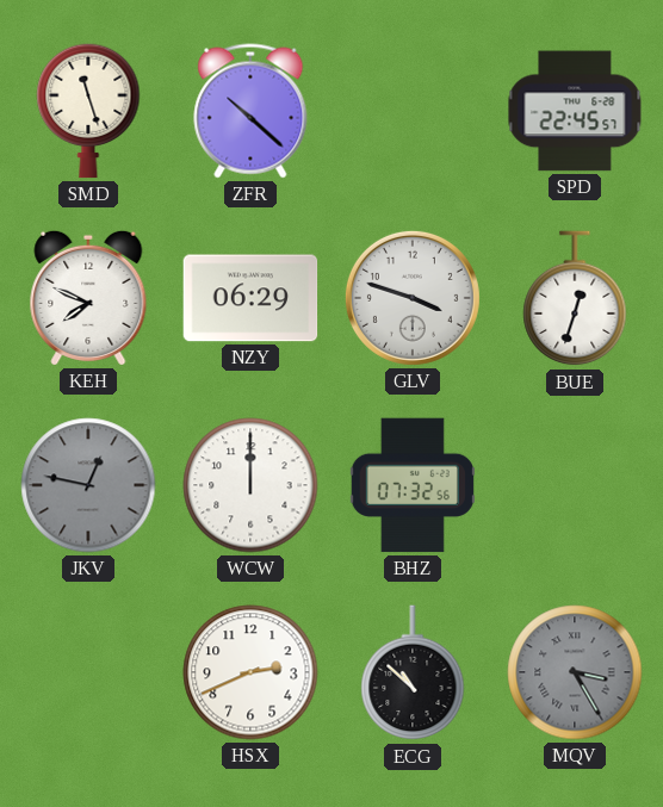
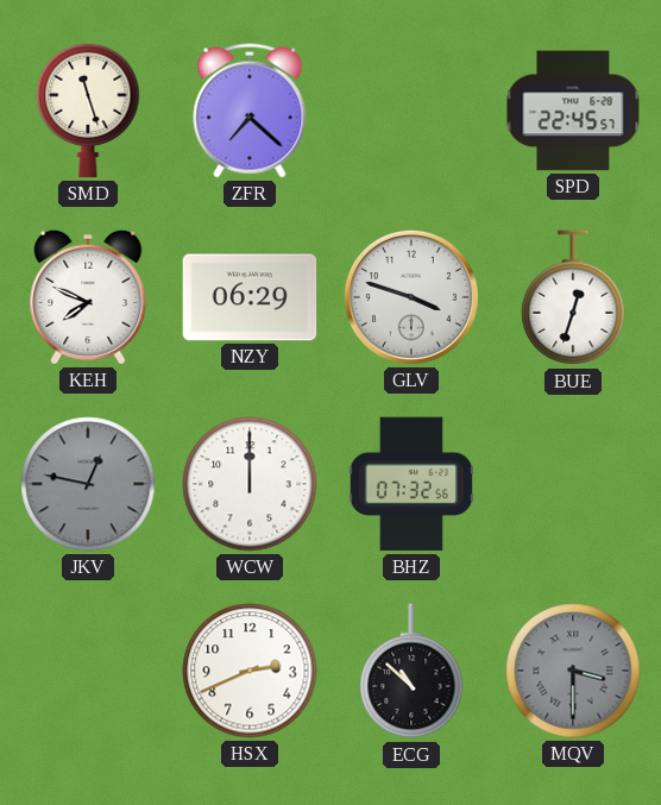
ZFR: 10:22 -> 7:22
MQV: 3:25 -> 3:30
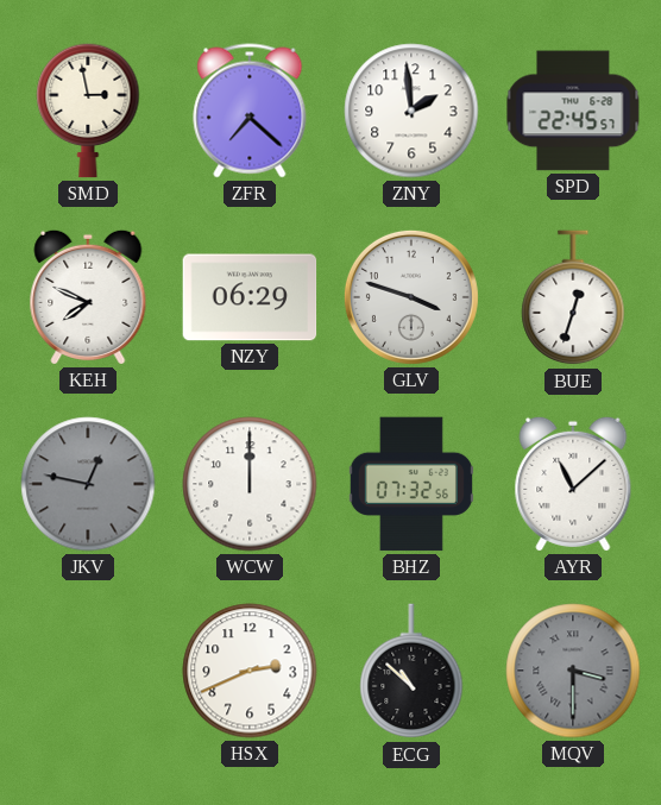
SMD: 11:27 -> 2:58
ZNY: none -> 1:59
AYR: none -> 11:08
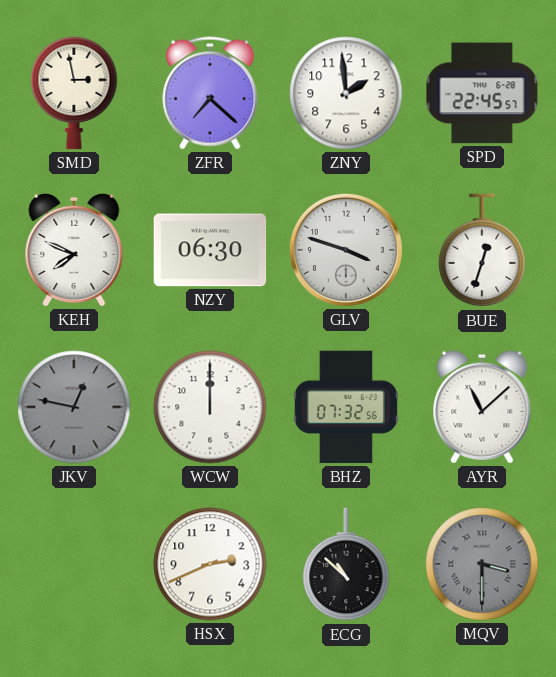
NZY: 06:29 -> 06:30
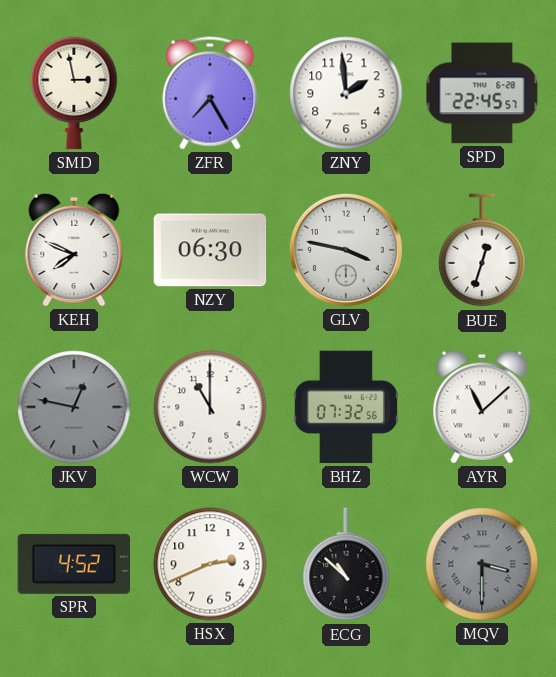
ZFR: 7:22 -> 7:25
GLV: 3:48 -> 3:47
WCW: 12:00 -> 11:00
SPR: none -> 4:52
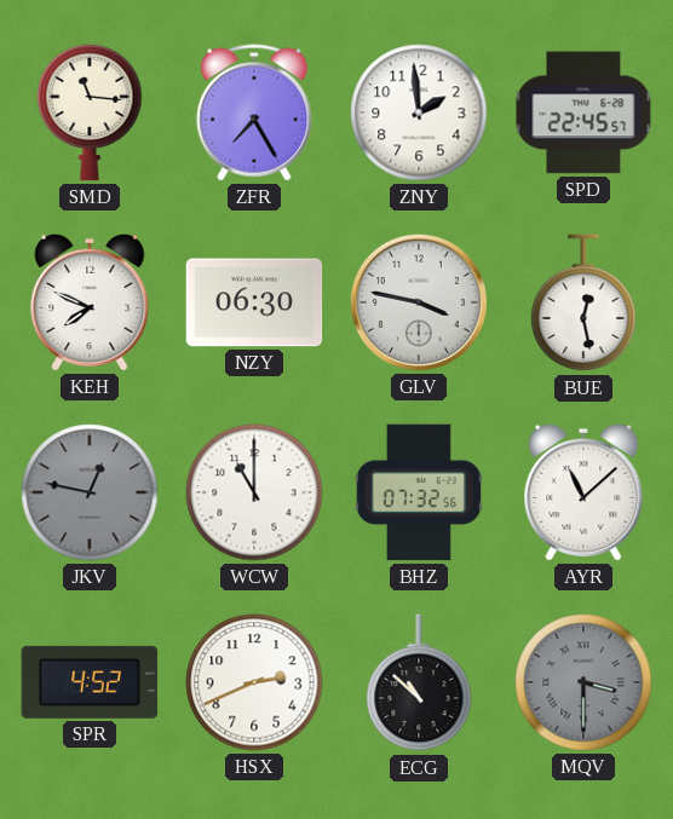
SMD: 2:58 -> 11:16
BUE: 12:33 -> 12:28
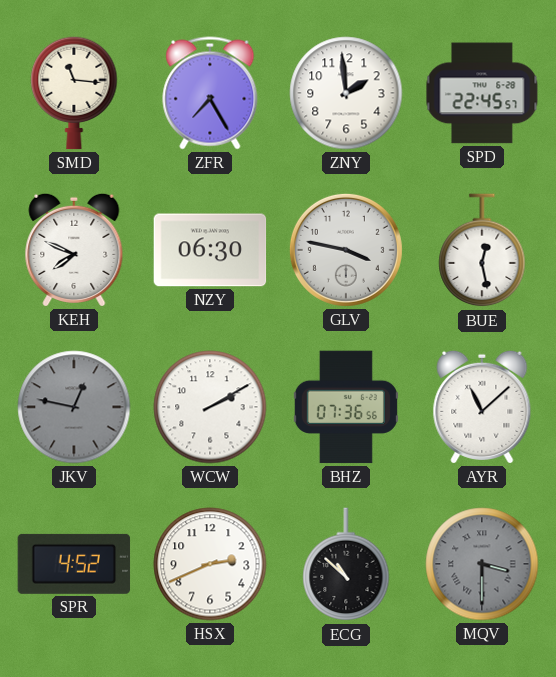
WCW: 11:00 -> 2:10
BHZ: 07:32 -> 07:36
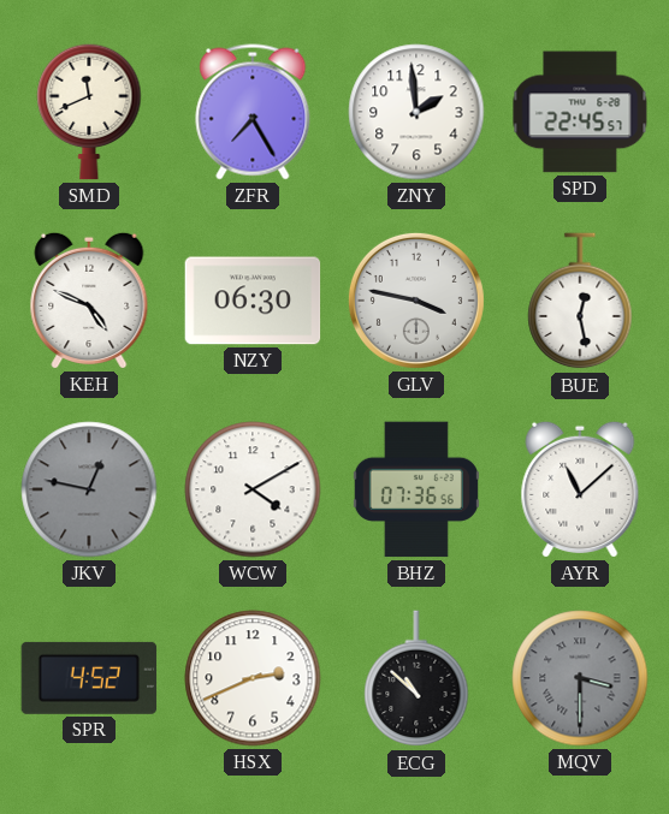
SMD: 11:16 -> 11:41
KEH: 7:49 -> 4:49
WCW: 2:10 -> 4:10
